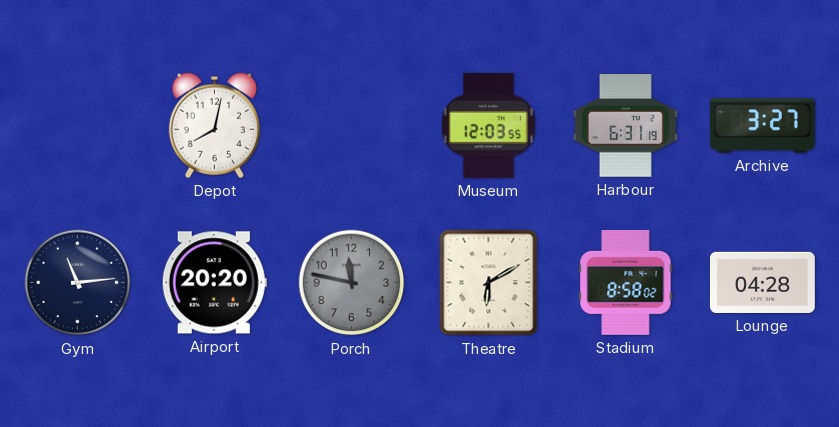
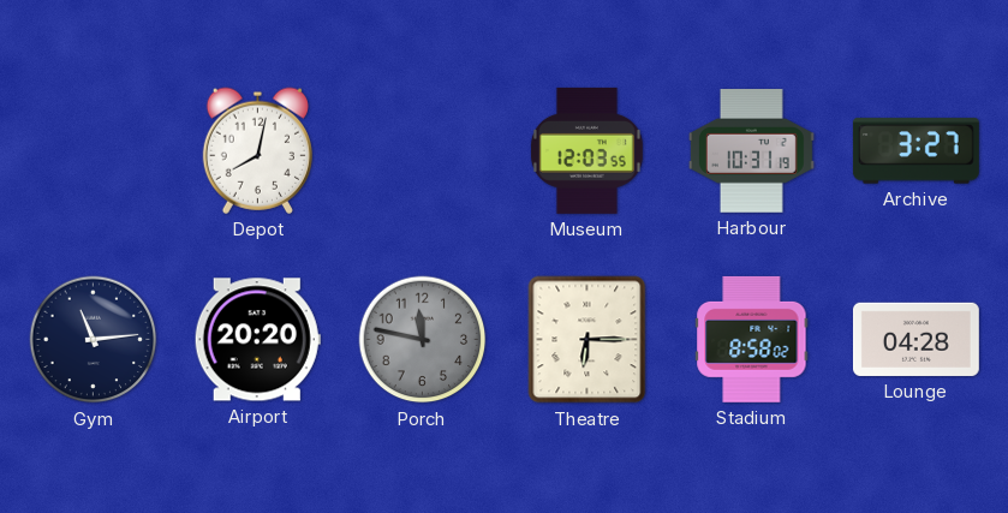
Harbour: 6:31 -> 10:31
Theatre: 6:10 -> 6:15
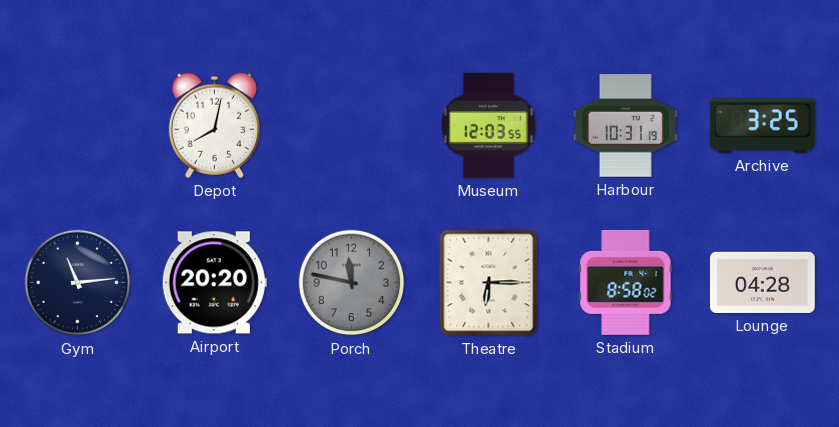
Archive: 3:27 -> 3:25
